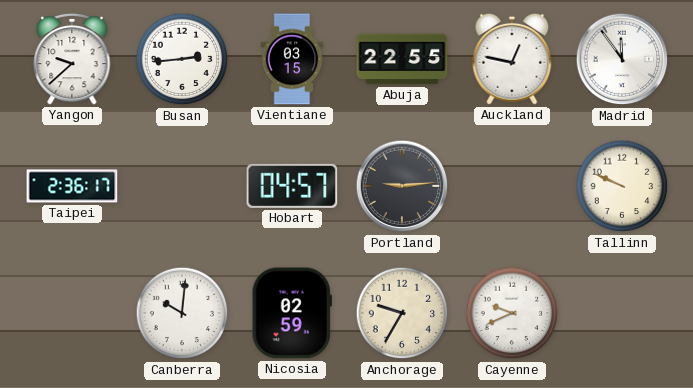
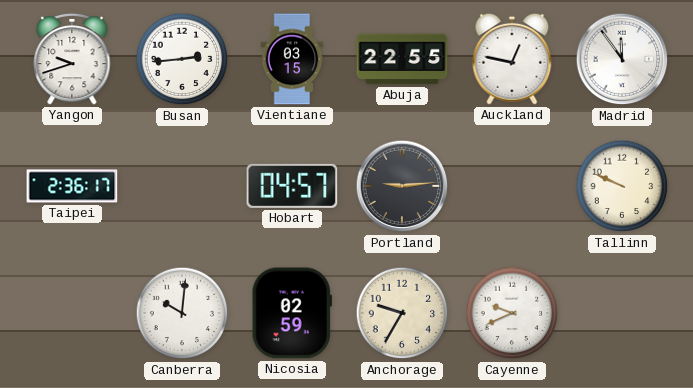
Yangon: 9:38 -> 9:42
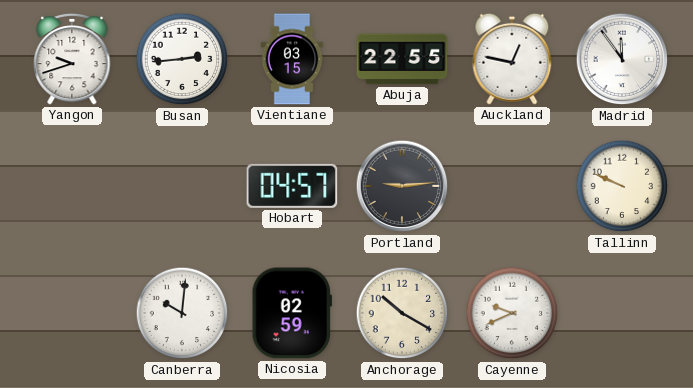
Taipei: 2:36 -> none
Anchorage: 9:35 -> 10:20
